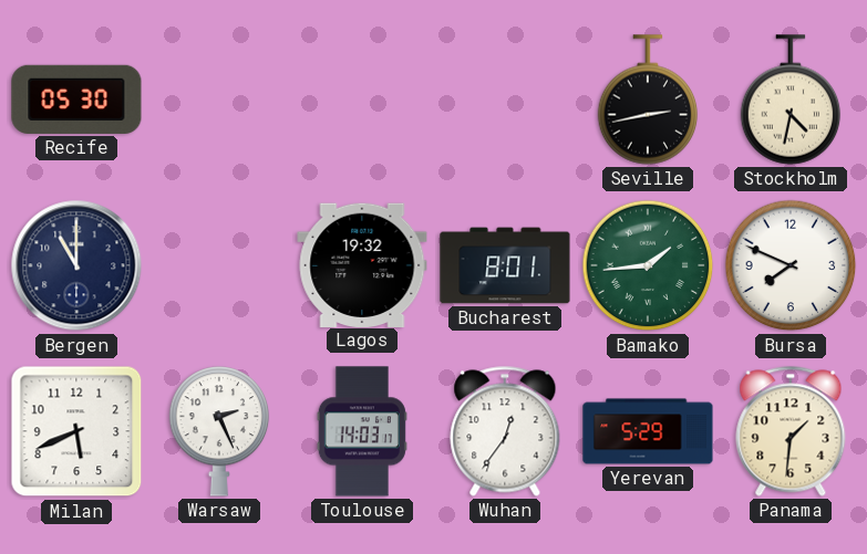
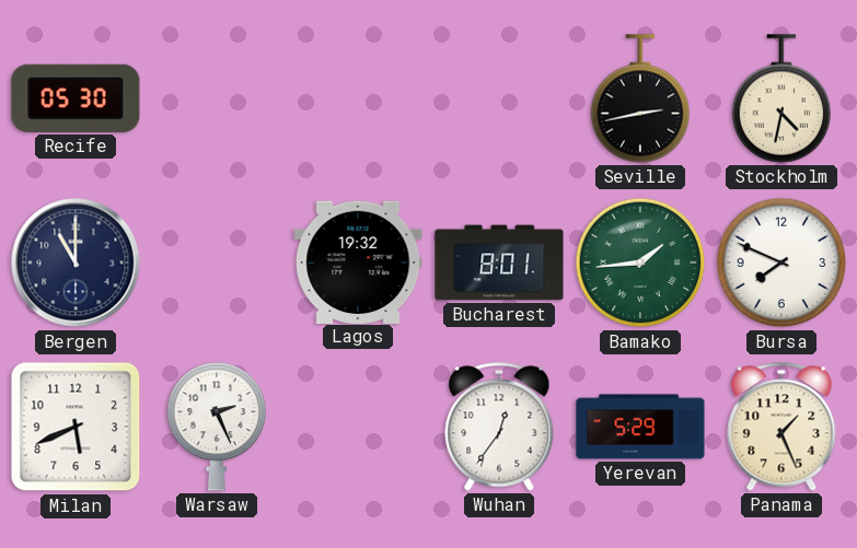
Toulouse: 14:03 -> none
Panama: 1:31 -> 1:26
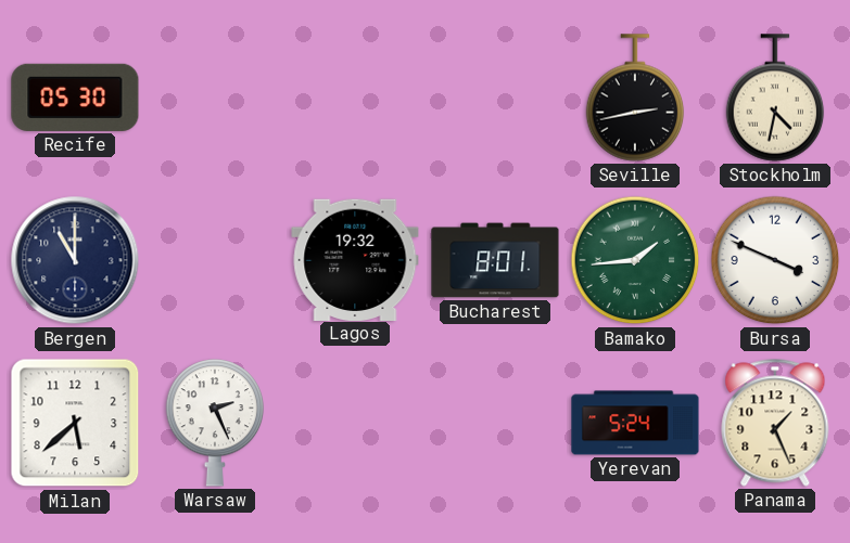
Bursa: 7:49 -> 3:49
Milan: 5:41 -> 5:38
Wuhan: 12:36 -> none
Yerevan: 5:29 -> 5:24
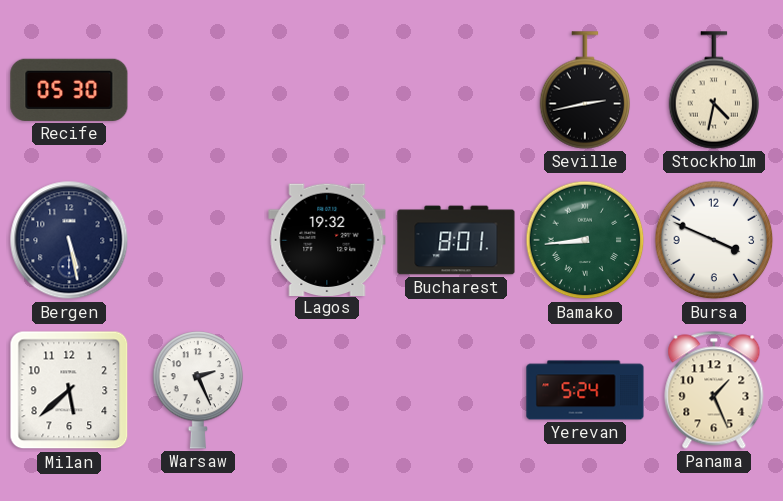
Bergen: 11:00 -> 5:28
Bamako: 1:44 -> 8:44
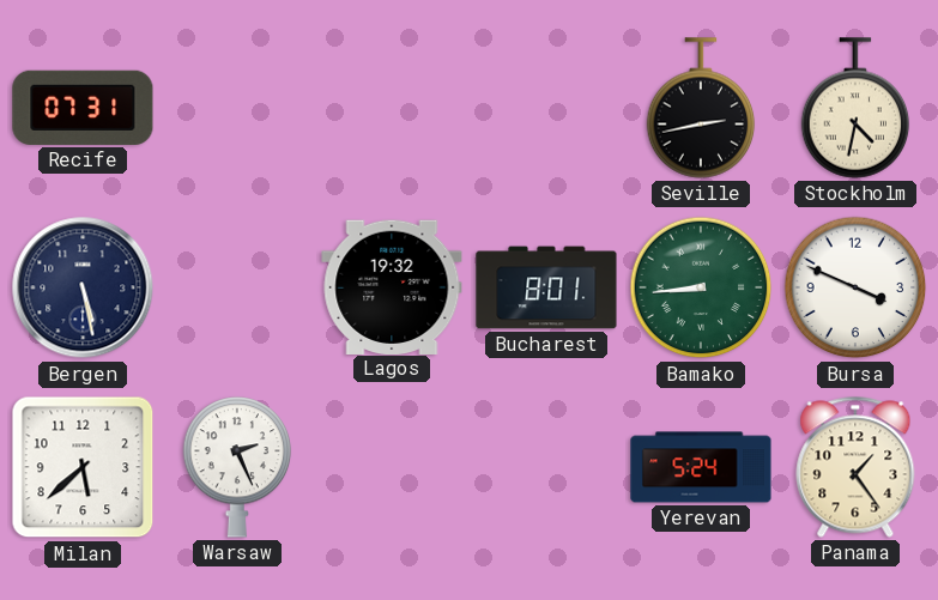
Recife: 05:30 -> 07:31
Panama: 1:26 -> 1:24
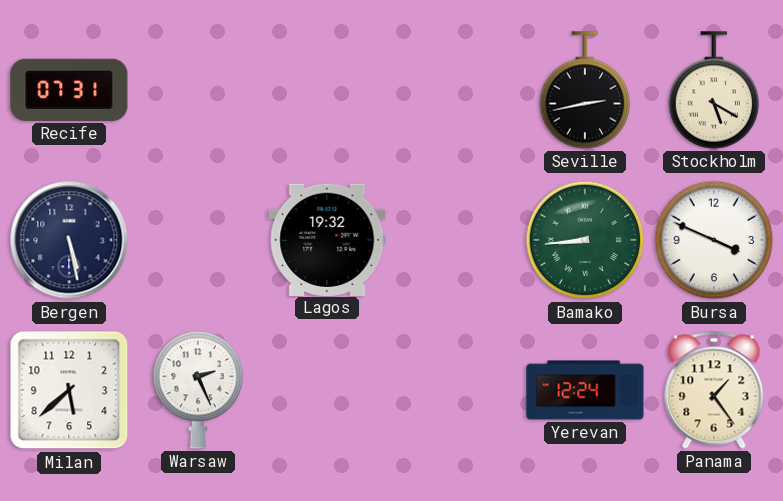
Stockholm: 4:32 -> 5:20
Bucharest: 8:01 -> none
Yerevan: 5:24 -> 12:24
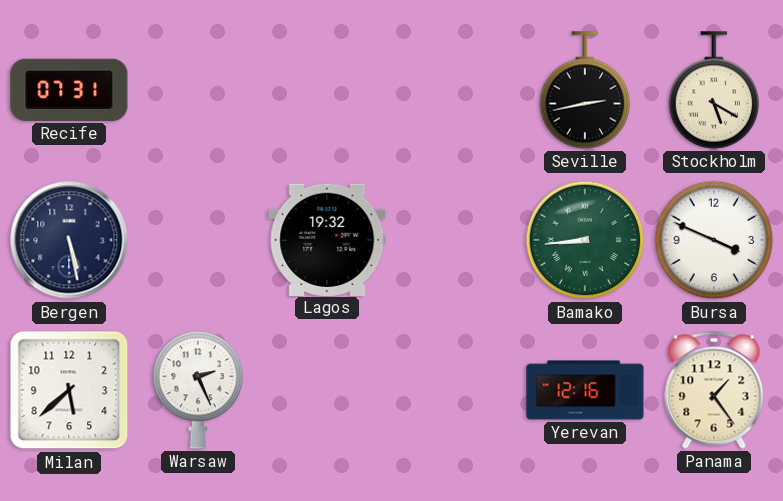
Yerevan: 12:24 -> 12:16
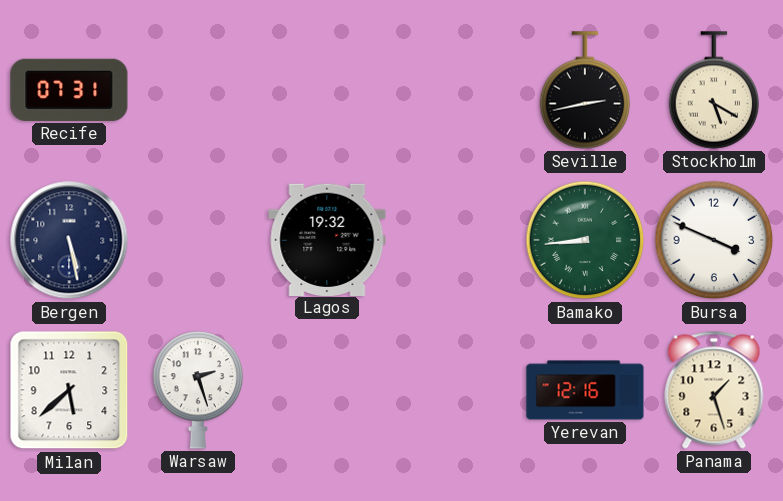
Warsaw: 2:26 -> 2:27
Panama: 1:24 -> 1:27
